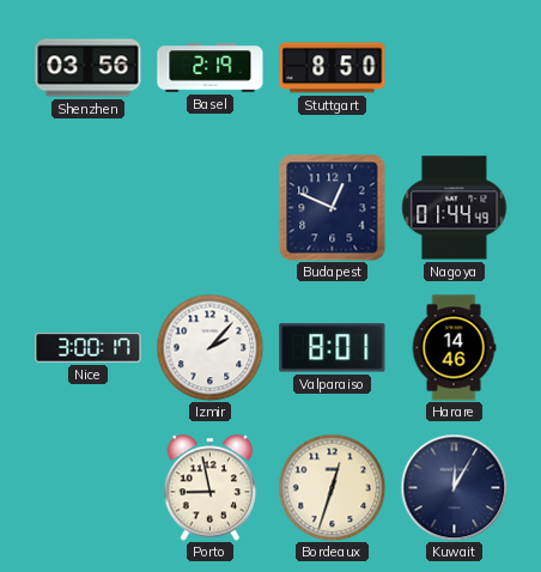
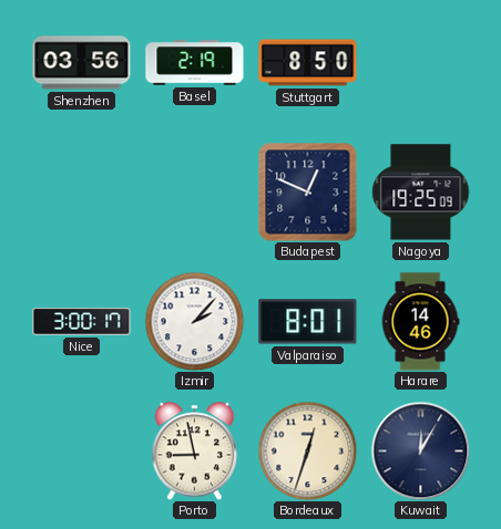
Nagoya: 01:44 -> 19:25
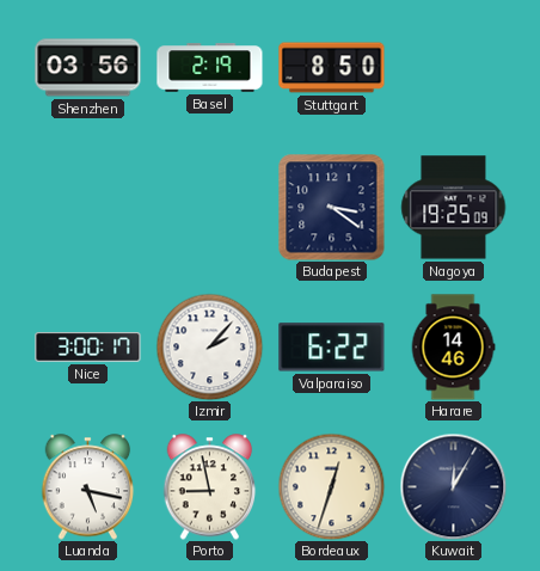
Budapest: 12:49 -> 3:21
Valparaiso: 8:01 -> 6:22
Luanda: none -> 5:17
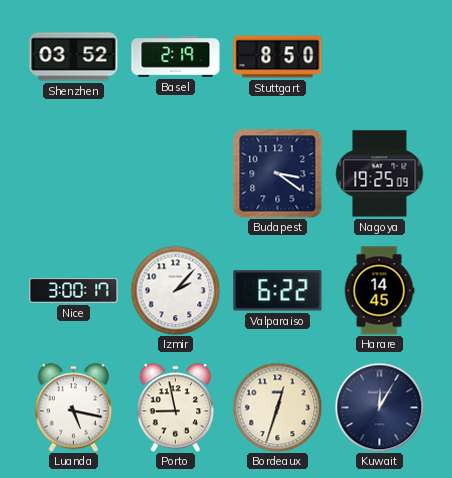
Shenzhen: 03:56 -> 03:52
Harare: 14:46 -> 14:45
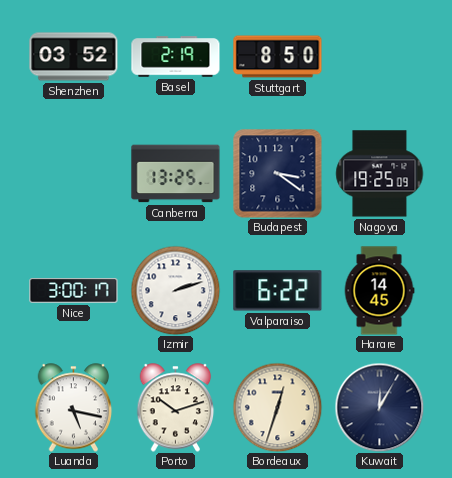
Canberra: none -> 13:25
Izmir: 2:07 -> 2:12
Porto: 8:58 -> 10:12
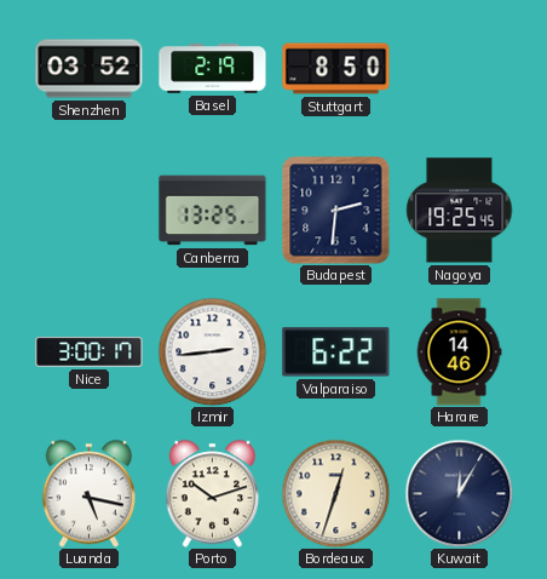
Budapest: 3:21 -> 2:31
Nagoya: 19:25:09 -> 19:25:45
Izmir: 2:12 -> 2:44
Harare: 14:45 -> 14:46
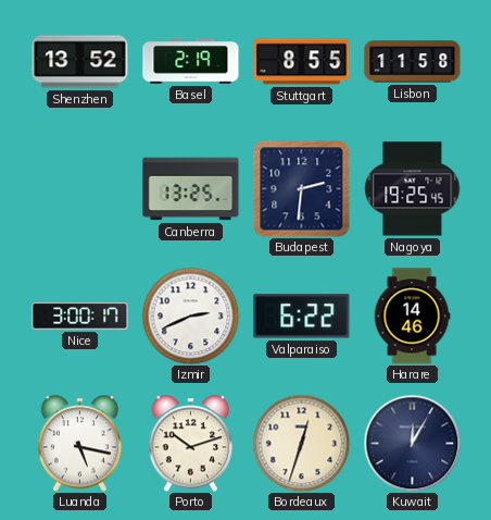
Shenzhen: 03:52 -> 13:52
Stuttgart: 8:50 -> 8:55
Lisbon: none -> 11:58
Izmir: 2:44 -> 2:41
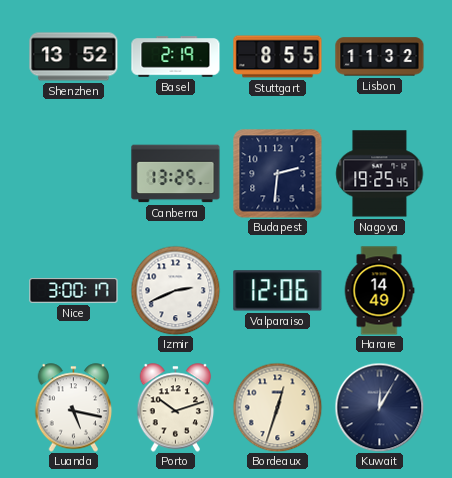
Lisbon: 11:58 -> 11:32
Valparaiso: 6:22 -> 12:06
Harare: 14:46 -> 14:49
